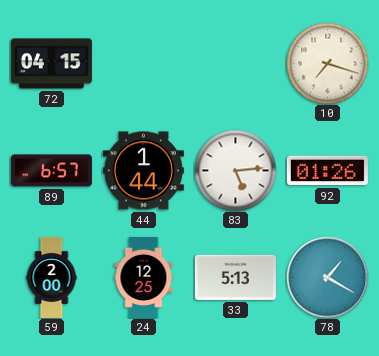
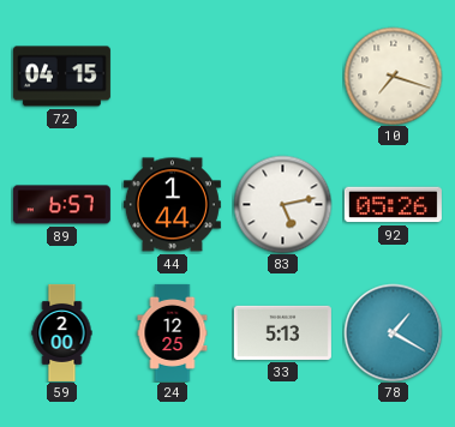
83: 5:14 -> 5:13
92: 01:26 -> 05:26
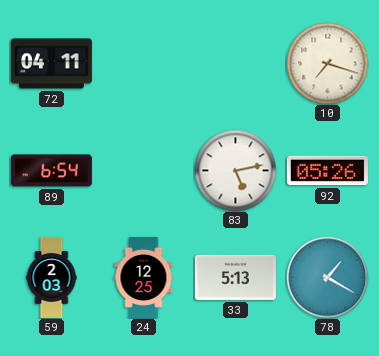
72: 04:15 -> 04:11
89: 6:57 -> 6:54
44: 1:44 -> none
59: 2:00 -> 2:03
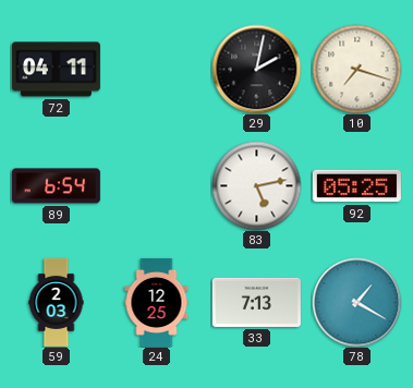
29: none -> 2:02
92: 05:26 -> 05:25
33: 5:13 -> 7:13
